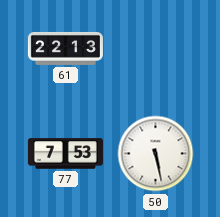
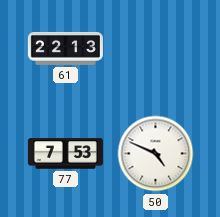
50: 5:28 -> 4:49
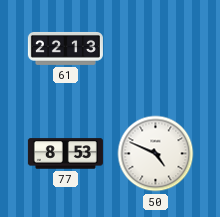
77: 7:53 -> 8:53
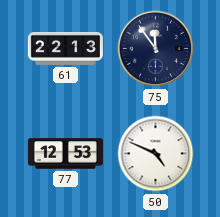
75: none -> 11:54
77: 8:53 -> 12:53
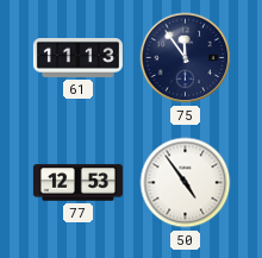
61: 22:13 -> 11:13
50: 4:49 -> 4:54
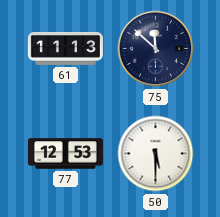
75: 11:54 -> 11:52
50: 4:54 -> 5:30
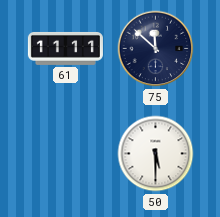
61: 11:13 -> 11:11
77: 12:53 -> none
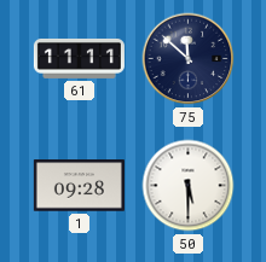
1: none -> 09:28
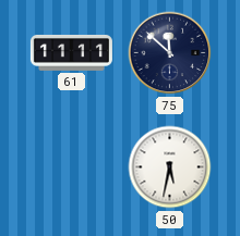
1: 09:28 -> none
50: 5:30 -> 5:32
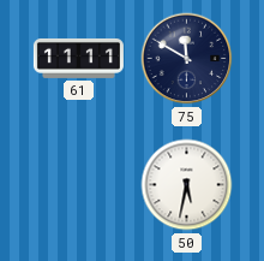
75: 11:52 -> 11:50
